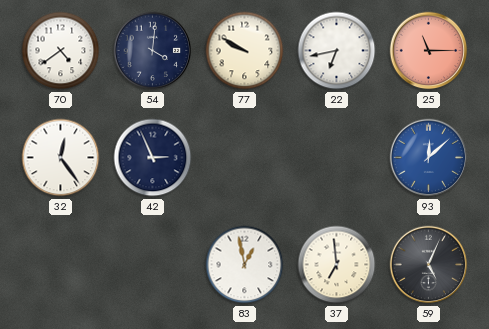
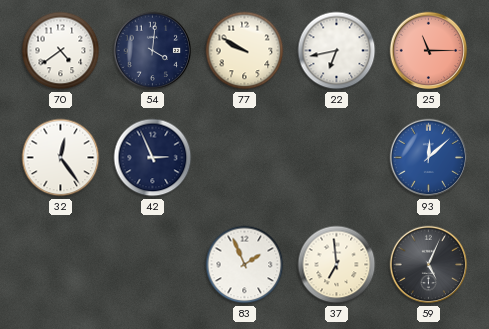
83: 12:58 -> 1:56
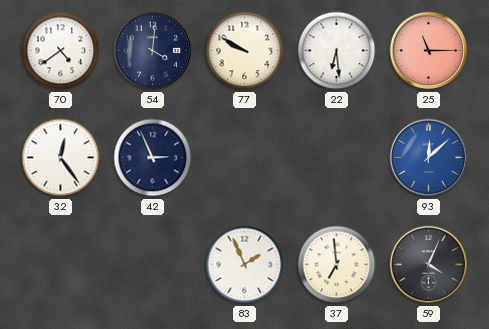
22: 6:43 -> 6:29
59: 5:04 -> 4:04
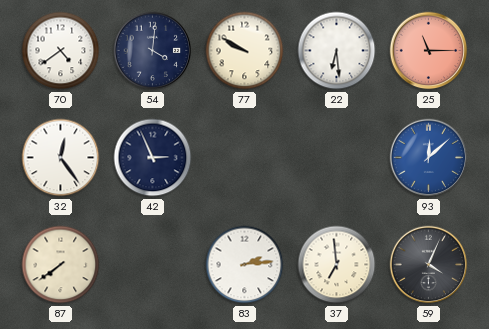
87: none -> 7:39
83: 1:56 -> 2:14
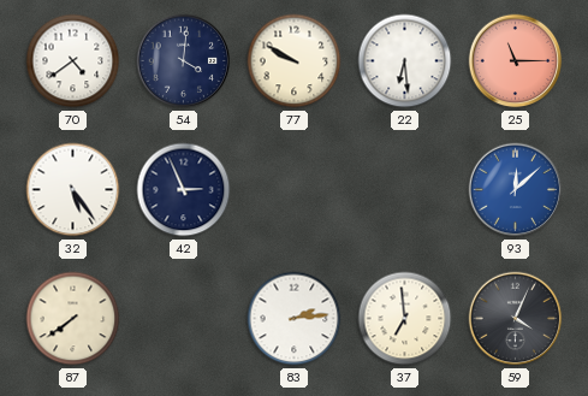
32: 12:24 -> 5:24
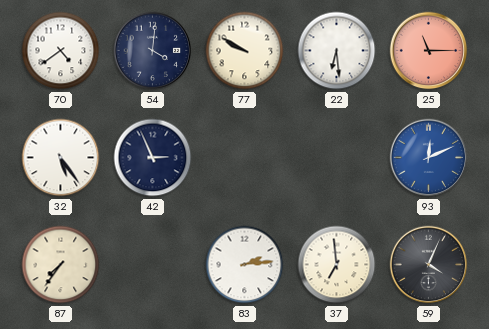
93: 12:08 -> 12:11
87: 7:39 -> 7:36
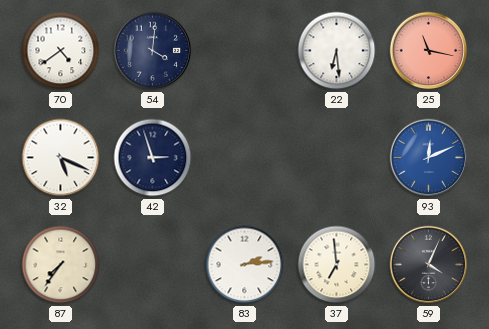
77: 9:50 -> none
25: 11:15 -> 11:17
32: 5:24 -> 5:19
42: 2:56 -> 2:57
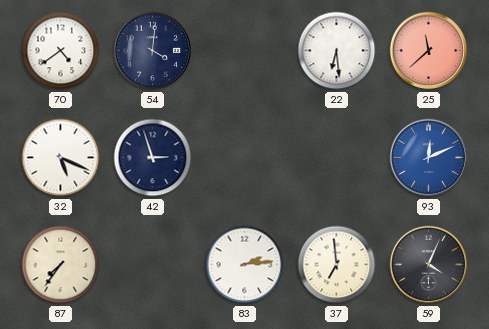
25: 11:17 -> 11:38
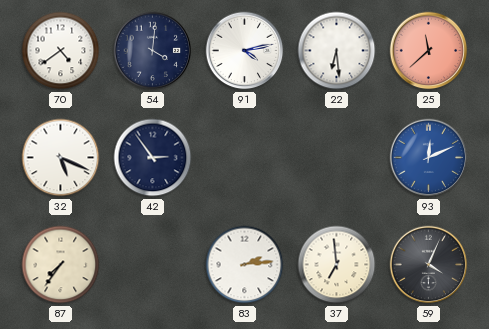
91: none -> 4:13
42: 2:57 -> 2:54
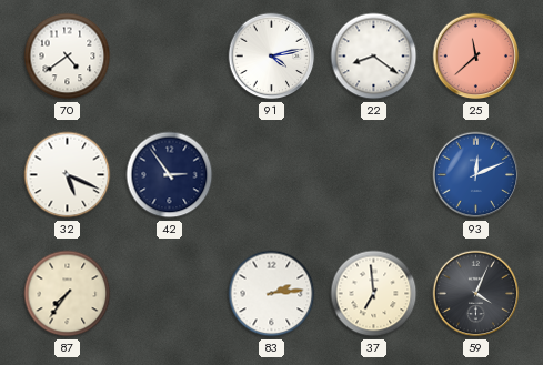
54: 4:01 -> none
22: 6:29 -> 8:21
